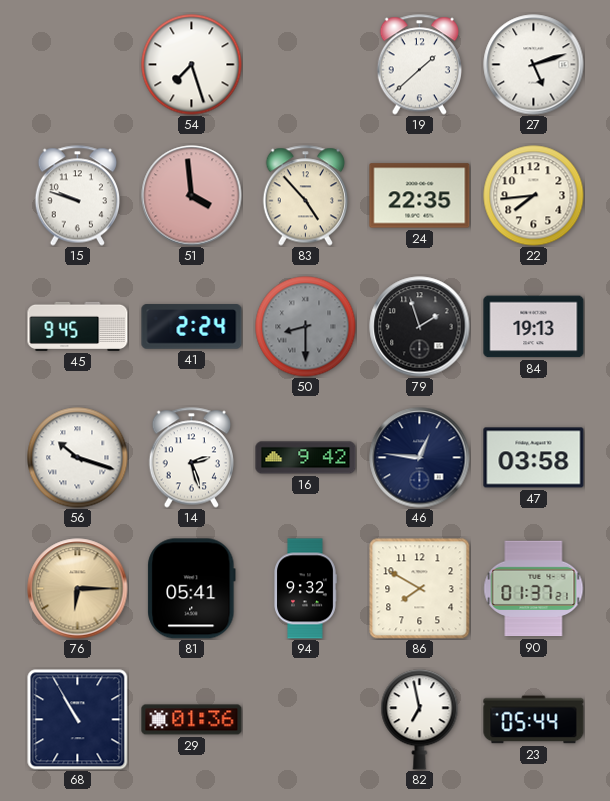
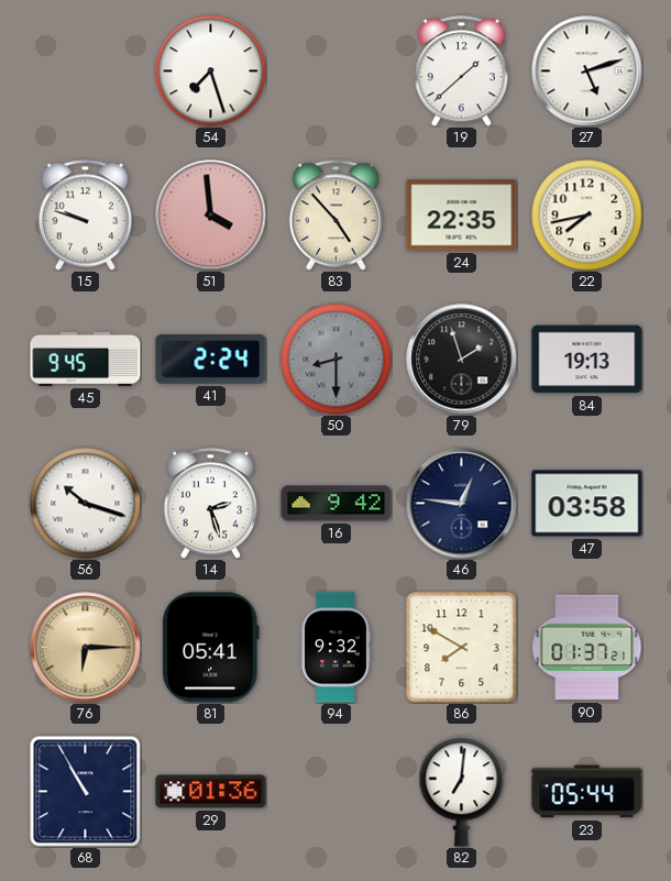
22: 7:44 -> 7:43
82: 6:58 -> 7:01
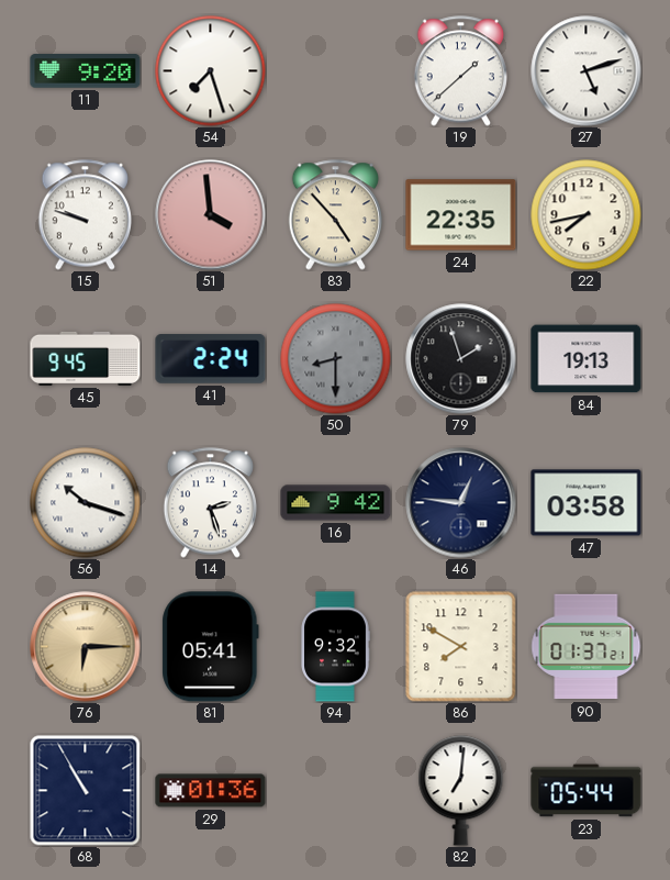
11: none -> 9:20
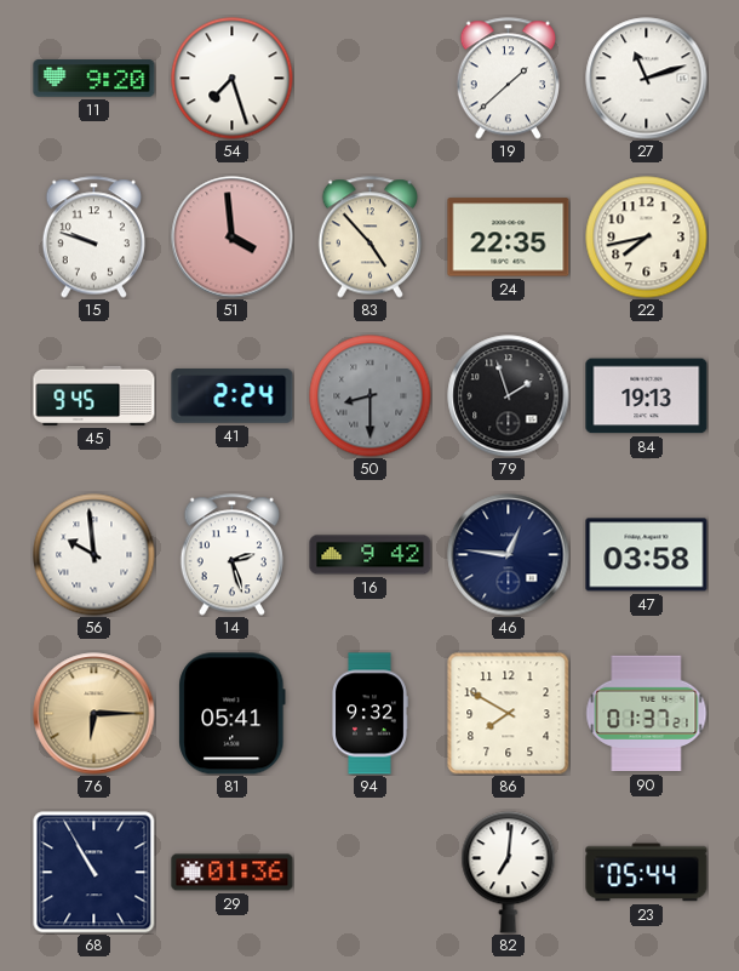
27: 5:12 -> 11:12
56: 10:18 -> 9:59
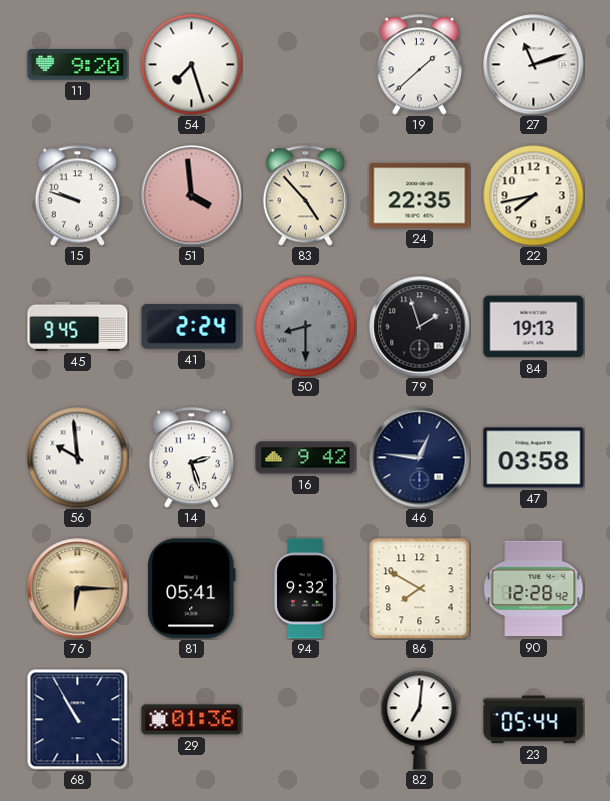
90: 01:37 -> 12:28
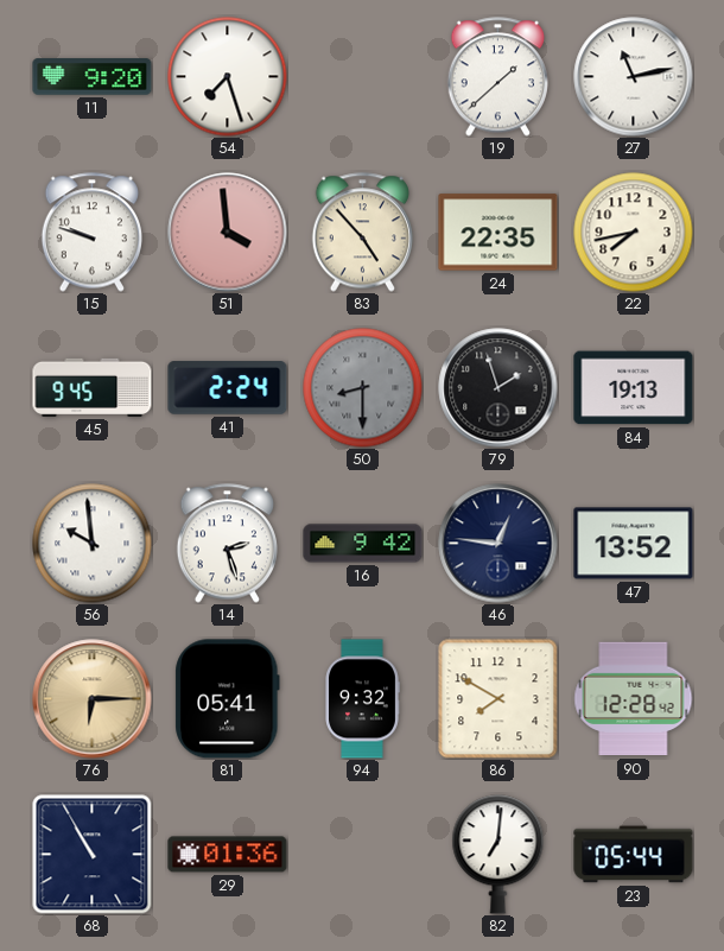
27: 11:12 -> 11:13
47: 03:58 -> 13:52
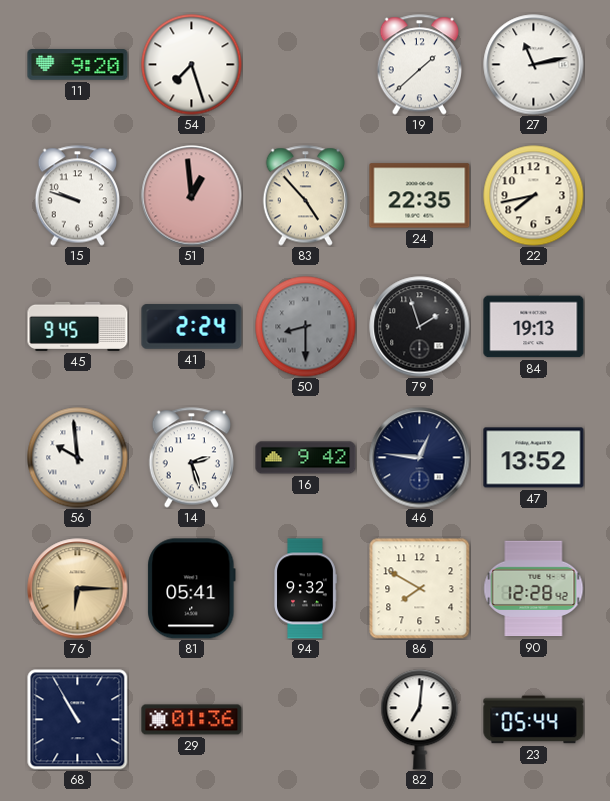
51: 3:59 -> 12:59
